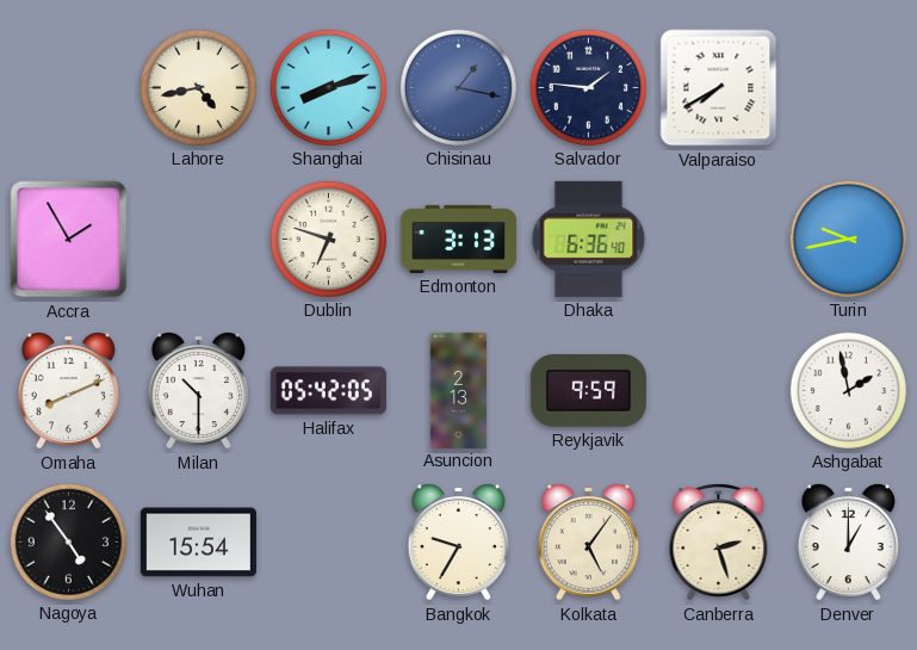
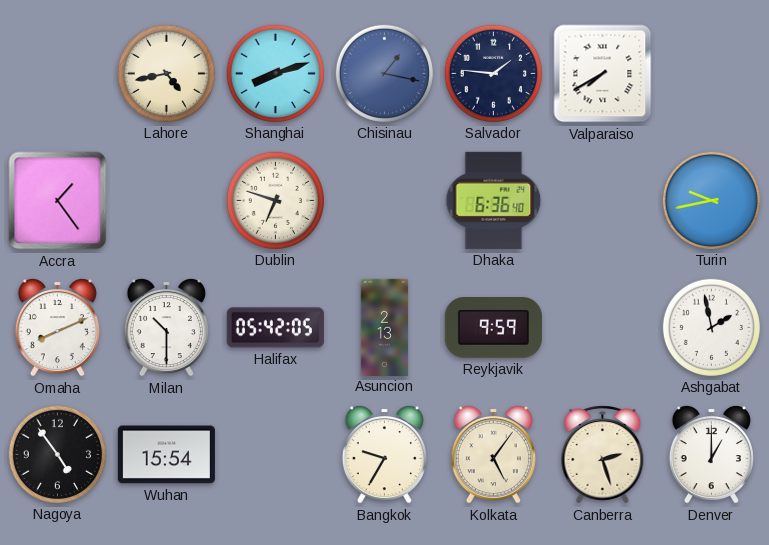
Accra: 1:55 -> 1:24
Edmonton: 3:13 -> none
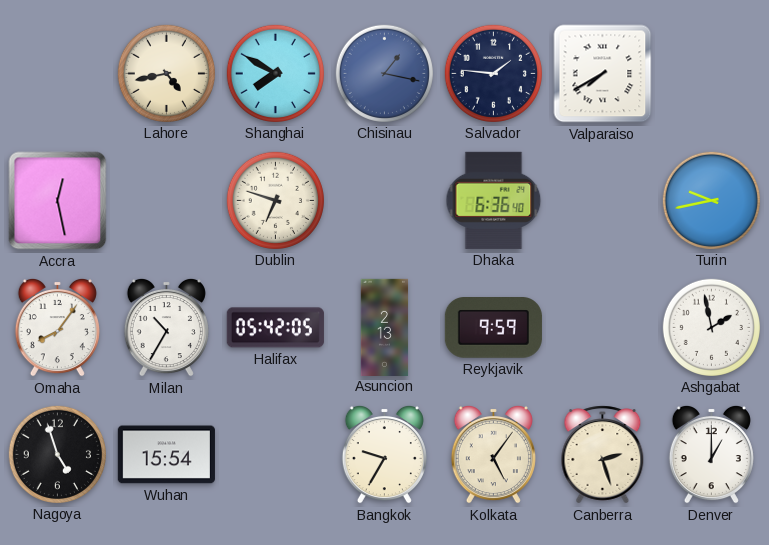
Shanghai: 8:12 -> 7:50
Accra: 1:24 -> 12:28
Omaha: 8:11 -> 8:06
Milan: 10:30 -> 10:35
Nagoya: 4:54 -> 4:57
